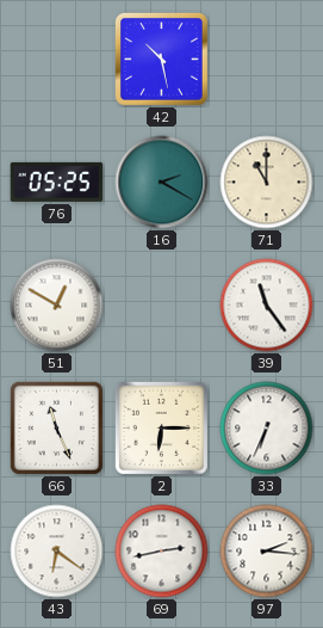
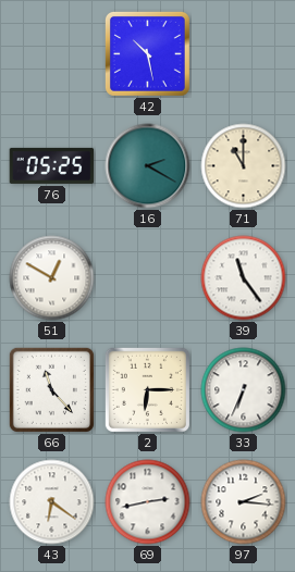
66: 11:26 -> 11:23
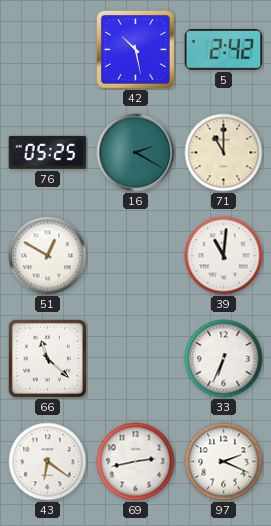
5: none -> 2:42
39: 11:24 -> 11:01
66: 11:23 -> 11:22
2: 6:15 -> none
97: 2:16 -> 2:19
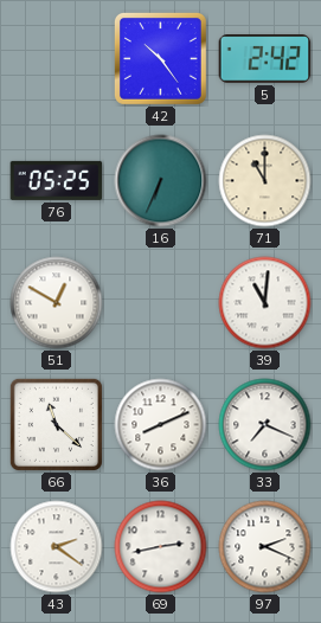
42: 10:28 -> 10:24
16: 2:20 -> 6:34
36: none -> 8:11
33: 6:34 -> 7:19
43: 6:21 -> 2:21
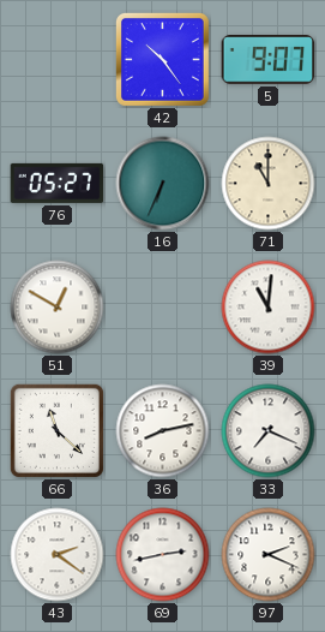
5: 2:42 -> 9:07
76: 05:25 -> 05:27
36: 8:11 -> 8:13
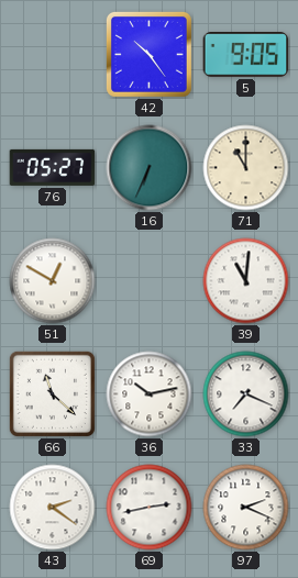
5: 9:07 -> 9:05
36: 8:13 -> 10:13
